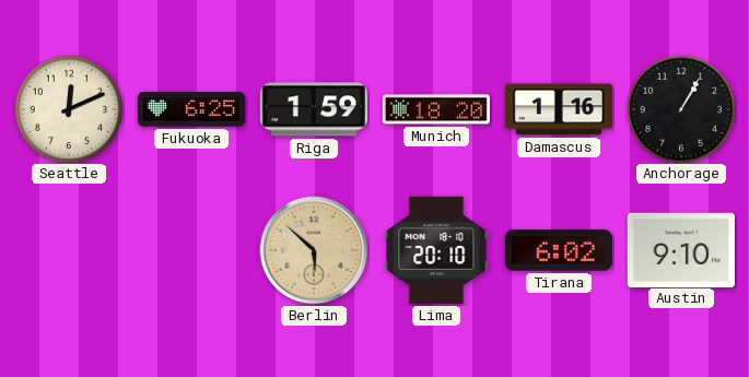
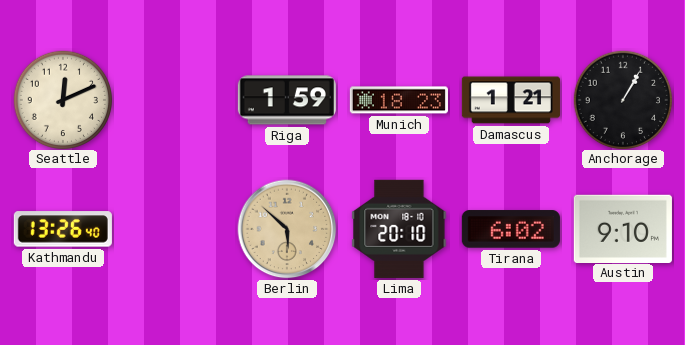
Fukuoka: 6:25 -> none
Munich: 18:20 -> 18:23
Damascus: 1:16 -> 1:21
Kathmandu: none -> 13:26
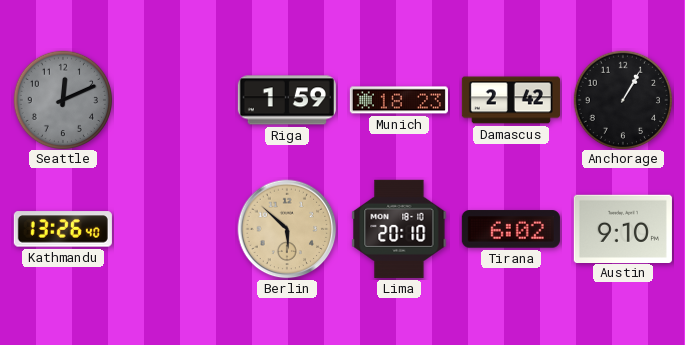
Seattle dial: cream -> grey
Damascus: 1:21 -> 2:42
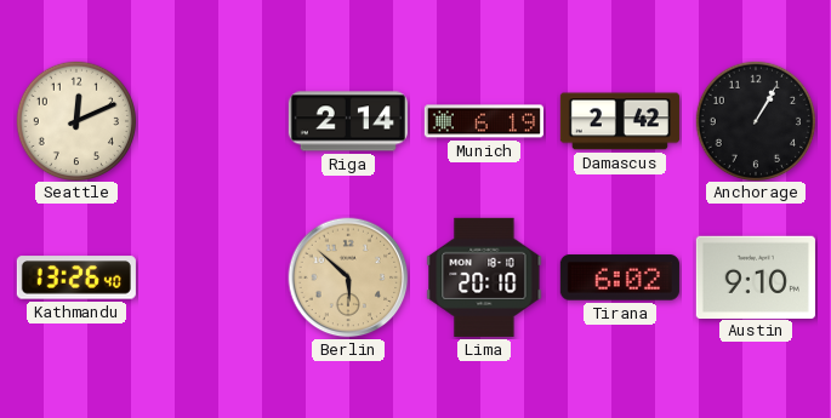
Seattle dial: grey -> cream
Riga: 1:59 -> 2:14
Munich: 18:23 -> 6:19
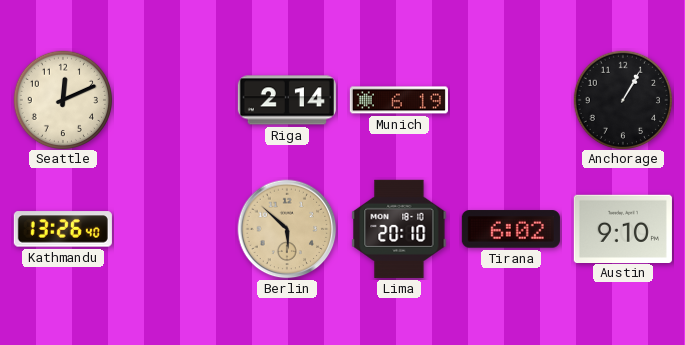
Damascus: 2:42 -> none
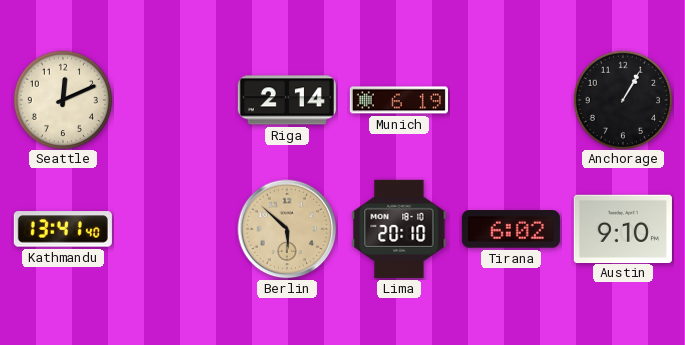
Kathmandu: 13:26 -> 13:41
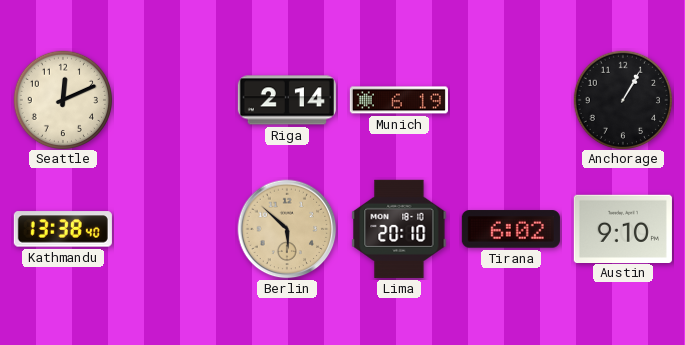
Kathmandu: 13:41 -> 13:38
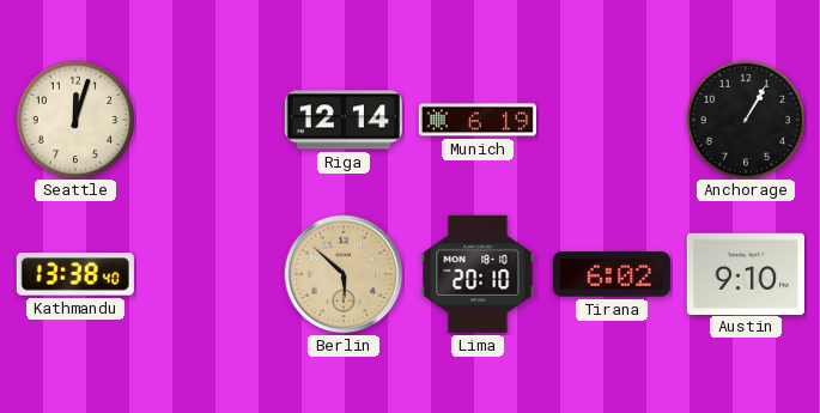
Seattle: 12:11 -> 12:03
Riga: 2:14 -> 12:14
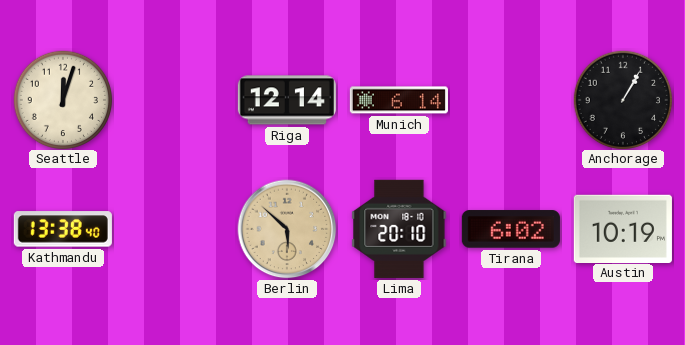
Munich: 6:19 -> 6:14
Austin: 9:10 -> 10:19
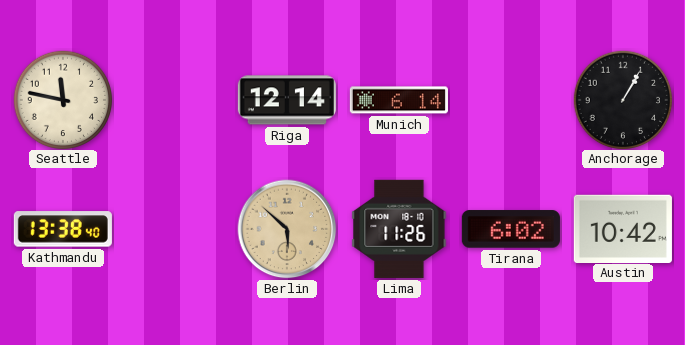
Seattle: 12:03 -> 11:47
Lima: 20:10 -> 11:26
Austin: 10:19 -> 10:42
